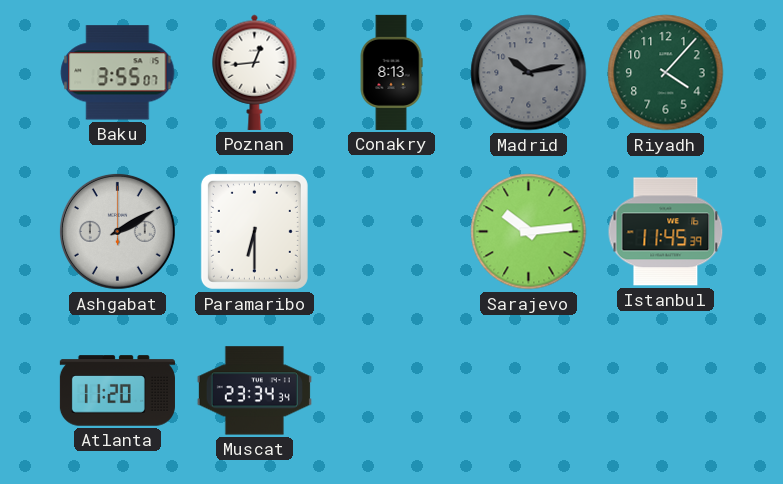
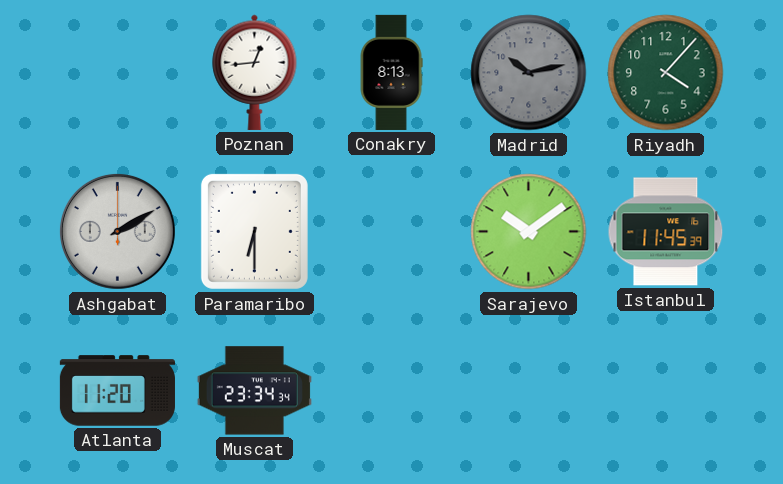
Baku: 3:55 -> none
Sarajevo: 10:14 -> 10:09
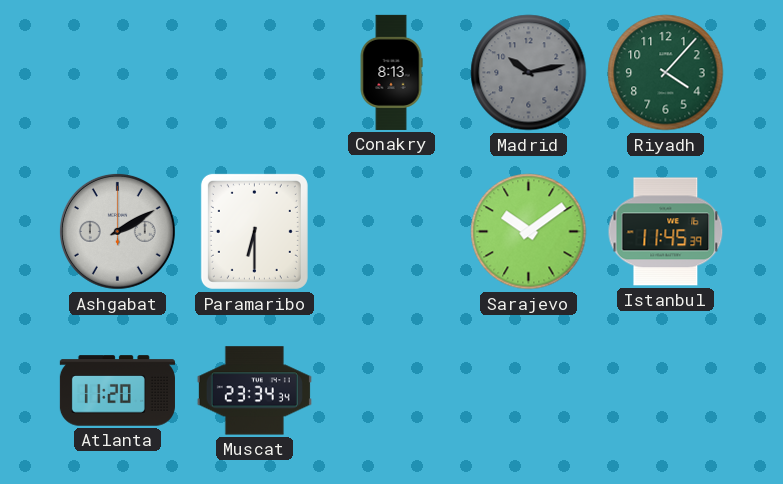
Poznan: 12:44 -> none
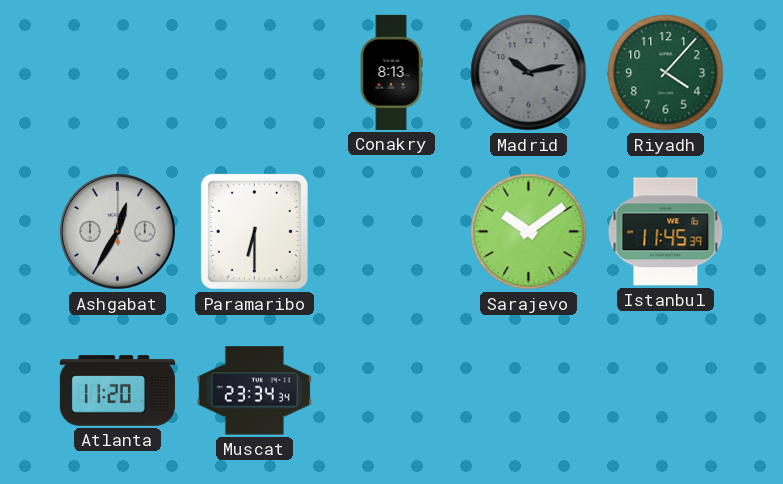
Ashgabat: 2:10 -> 12:35
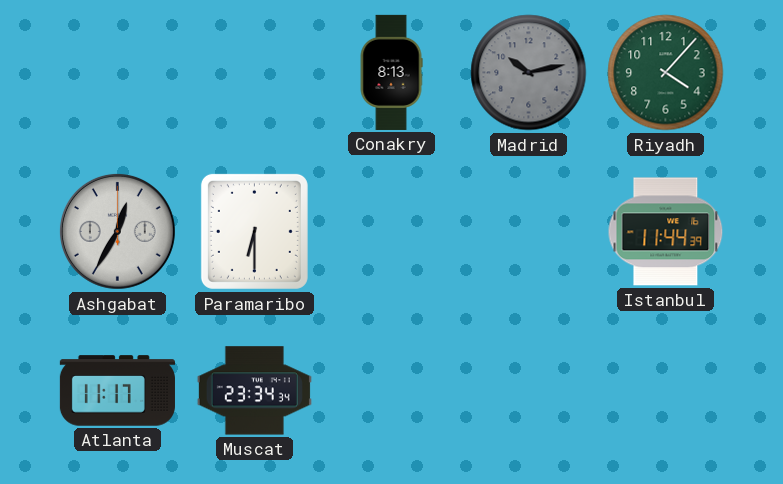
Sarajevo: 10:09 -> none
Istanbul: 11:45 -> 11:44
Atlanta: 11:20 -> 11:17
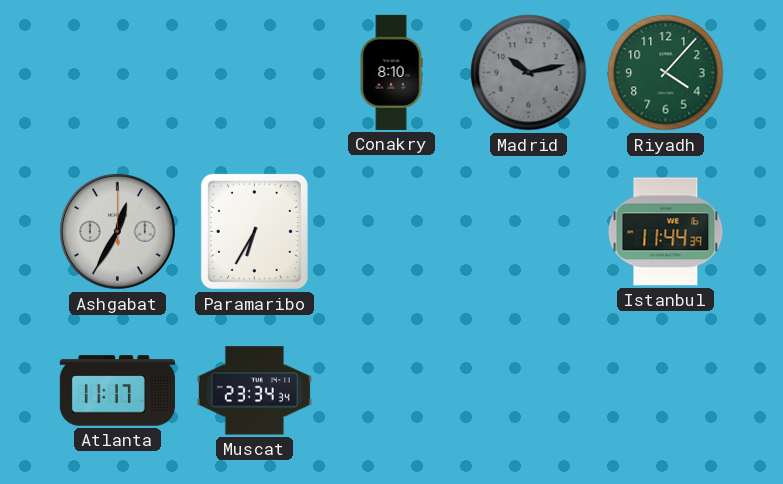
Conakry: 8:13 -> 8:10
Paramaribo: 6:30 -> 6:35
